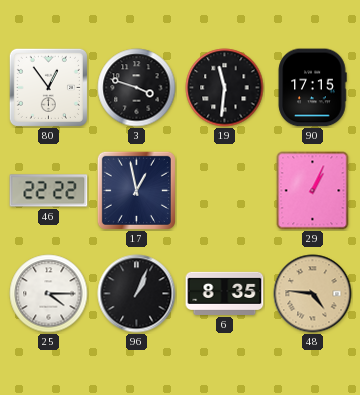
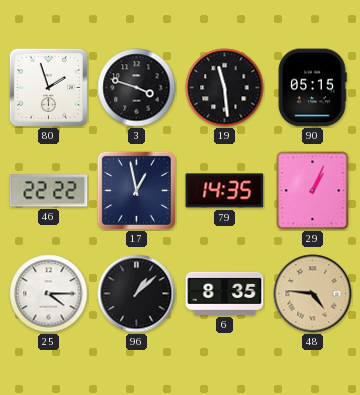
80: 12:54 -> 1:57
19: 11:31 -> 11:29
90: 17:15 -> 05:15
79: none -> 14:35
96: 1:04 -> 1:08
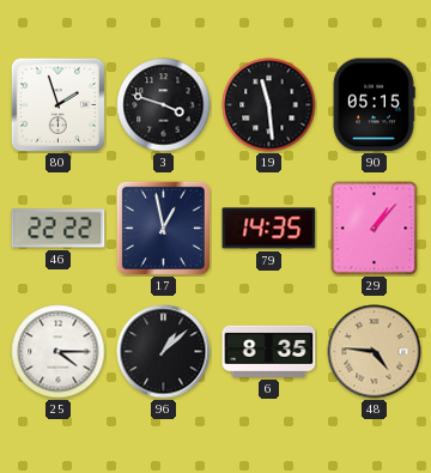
29: 1:04 -> 1:07
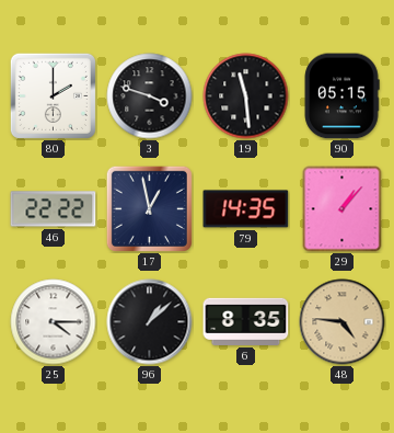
80: 1:57 -> 2:00
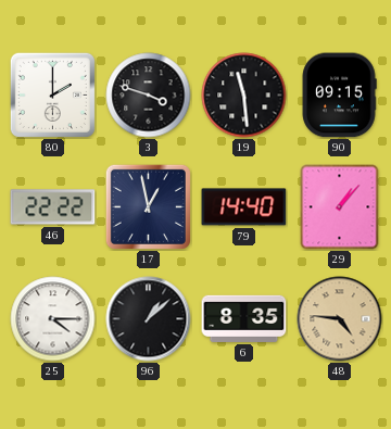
90: 05:15 -> 09:15
79: 14:35 -> 14:40
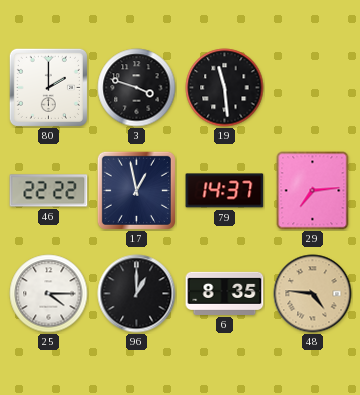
90: 09:15 -> none
79: 14:40 -> 14:37
29: 1:07 -> 7:14
96: 1:08 -> 1:00
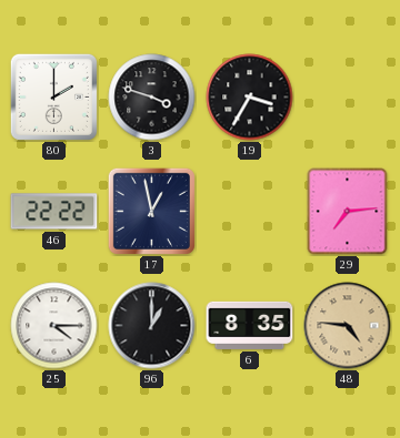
19: 11:29 -> 3:35
79: 14:37 -> none
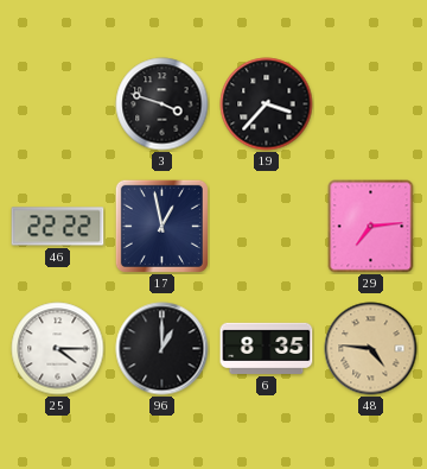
80: 2:00 -> none
19: 3:35 -> 3:37
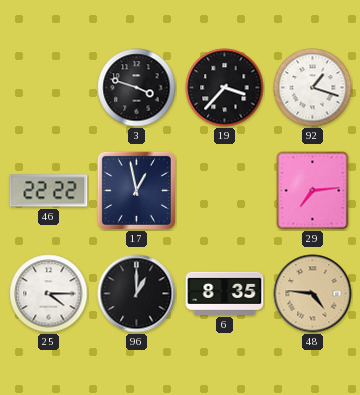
92: none -> 1:18
